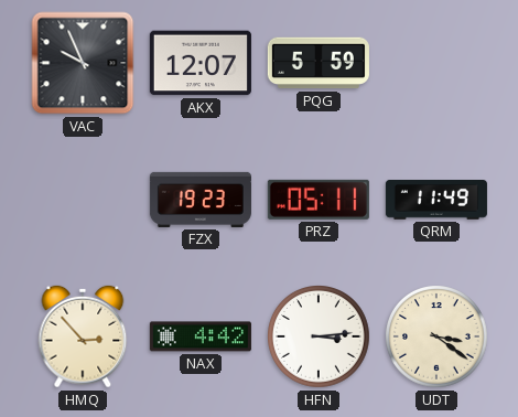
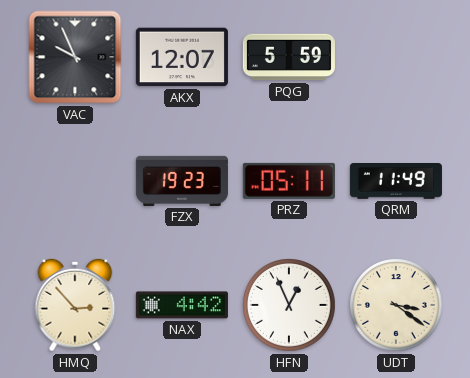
HFN: 3:14 -> 12:56
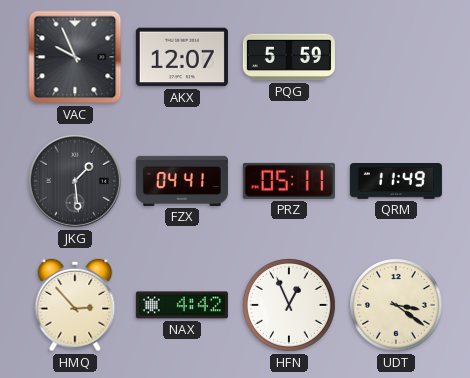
JKG: none -> 1:29
FZX: 19:23 -> 04:41
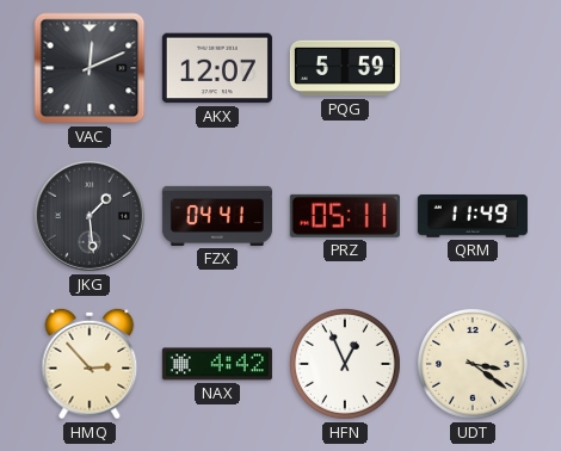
VAC: 9:56 -> 12:11
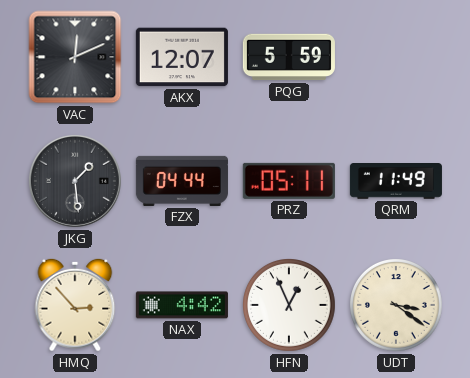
FZX: 04:41 -> 04:44
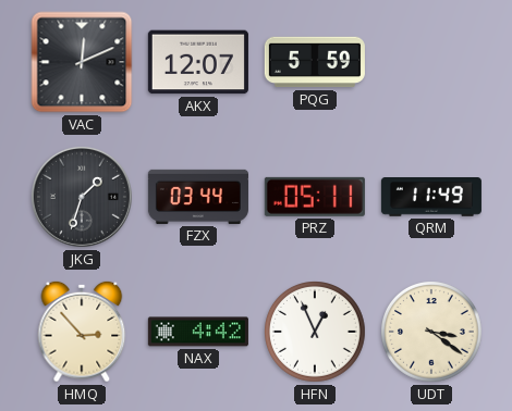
JKG: 1:29 -> 1:33
FZX: 04:44 -> 03:44
